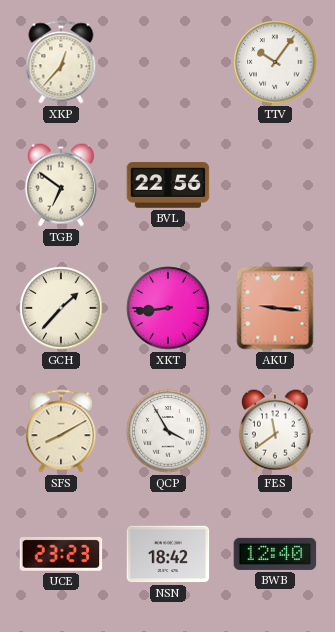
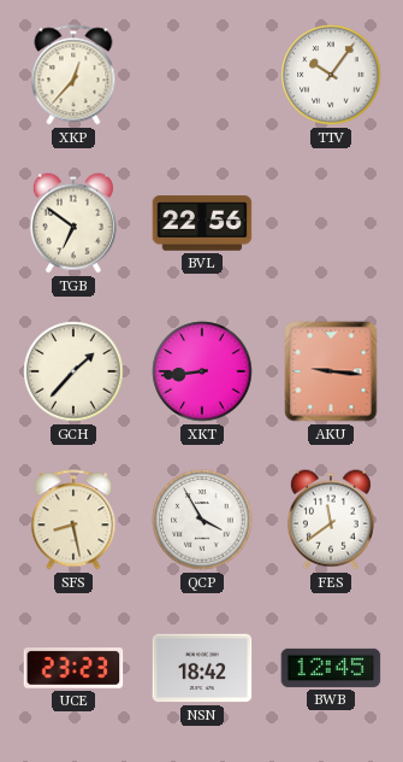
SFS: 8:10 -> 8:28
BWB: 12:40 -> 12:45
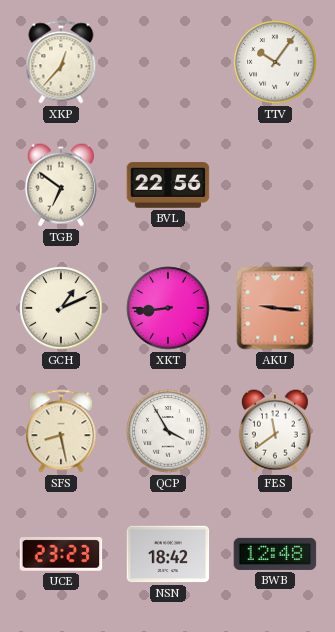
GCH: 1:37 -> 1:11
BWB: 12:45 -> 12:48
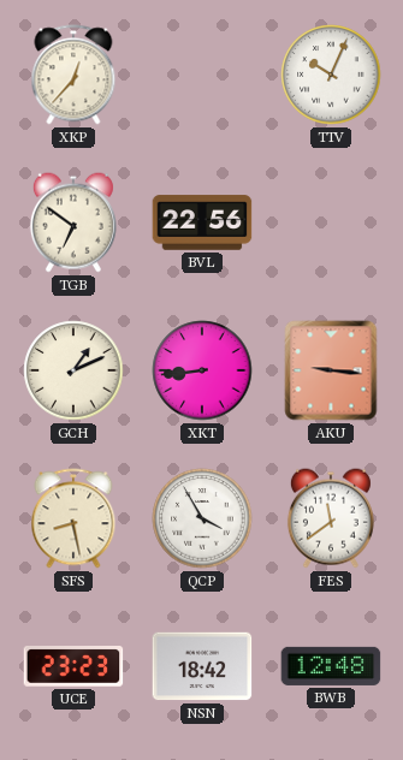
TTV: 10:06 -> 10:04
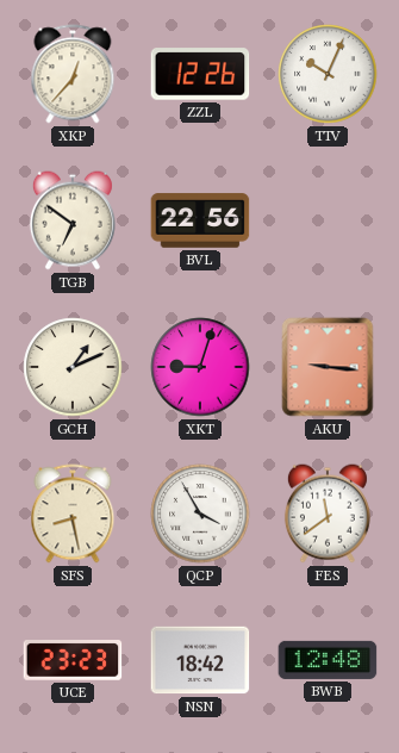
ZZL: none -> 12:26
XKT: 8:44 -> 9:03
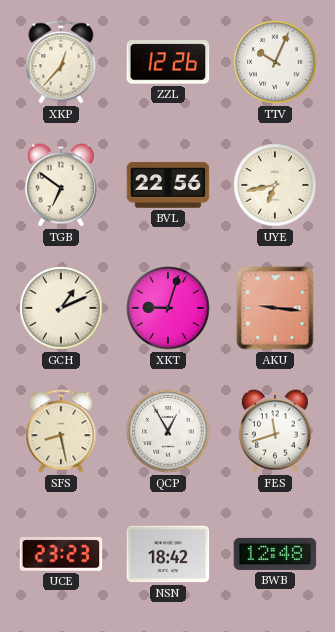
UYE: none -> 6:43
QCP: 3:55 -> 12:55
FES: 11:39 -> 11:42
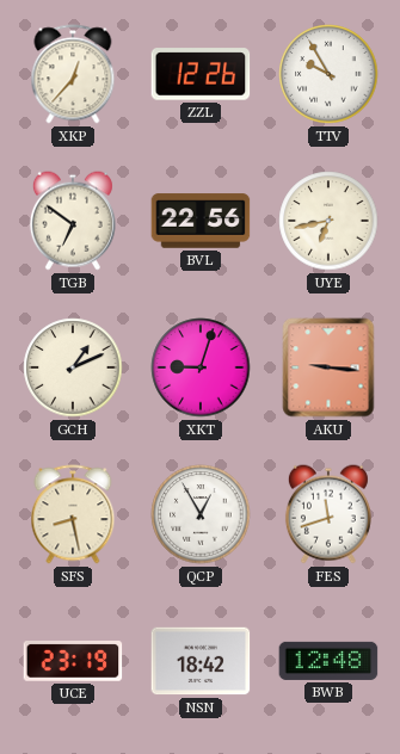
TTV: 10:04 -> 9:55
UCE: 23:23 -> 23:19
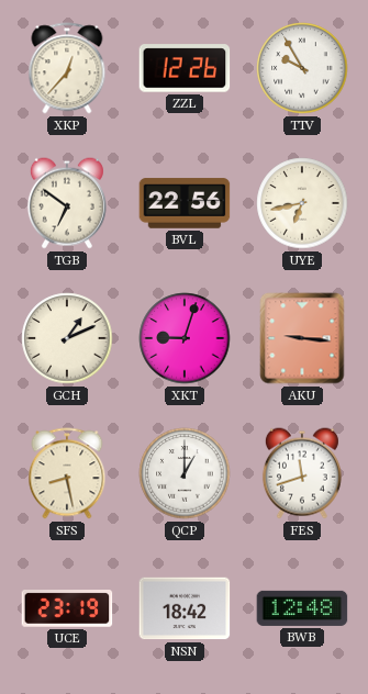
QCP: 12:55 -> 1:00
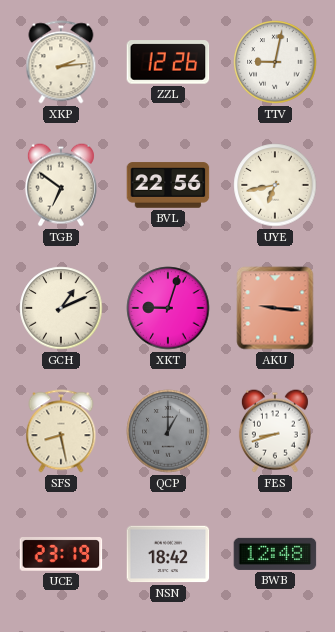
XKP: 12:37 -> 2:14
TTV: 9:55 -> 9:02
QCP dial: white -> grey
FES: 11:42 -> 8:42
